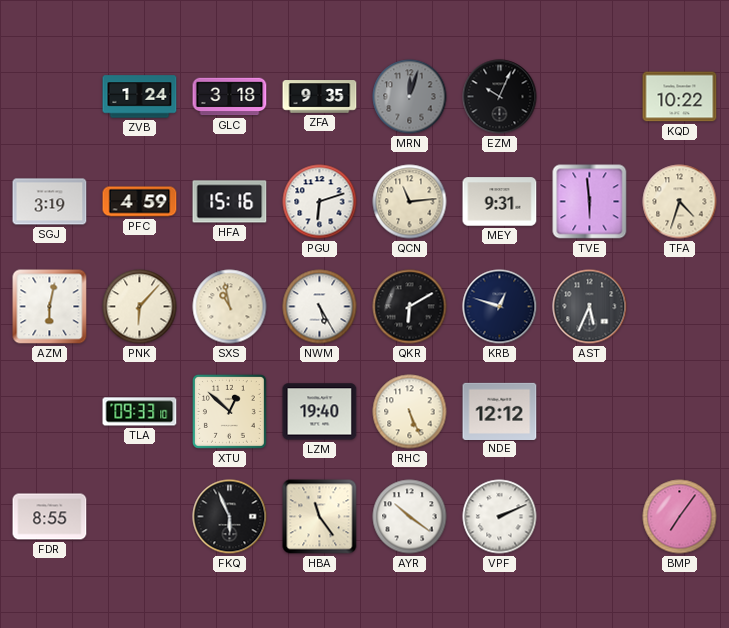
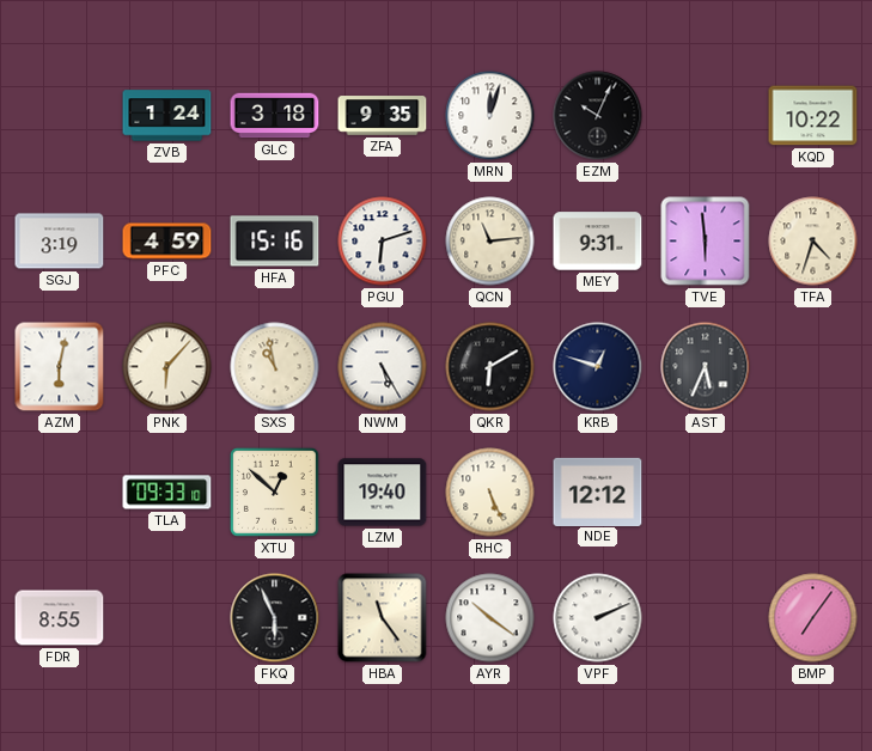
MRN dial: grey -> white
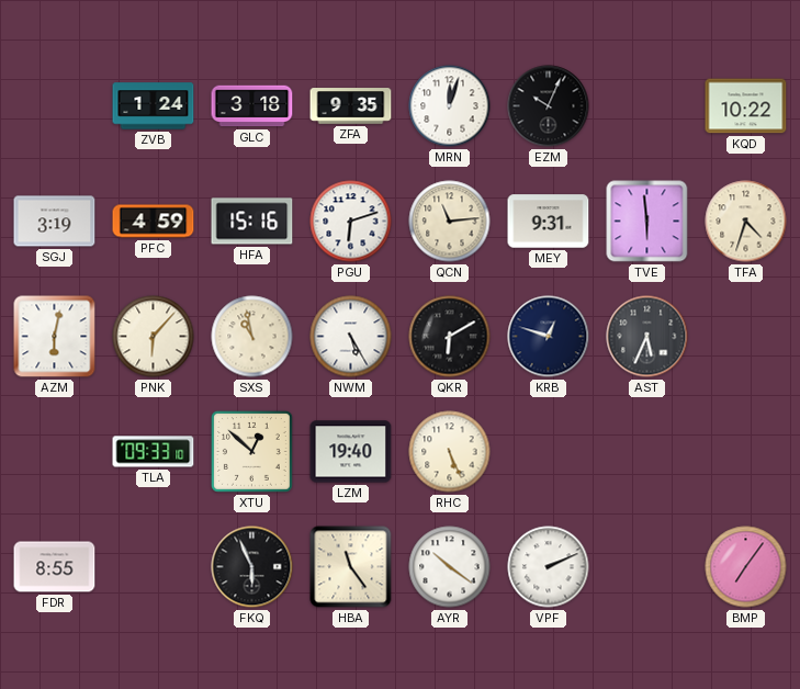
NDE: 12:12 -> none
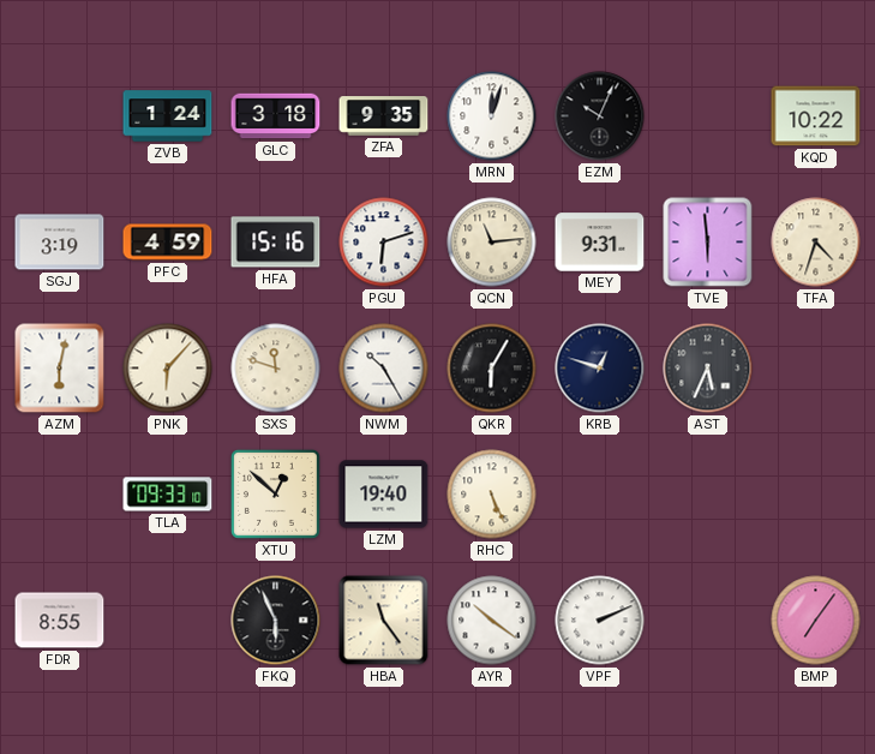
SXS: 10:58 -> 11:48
NWM: 5:25 -> 10:25
QKR: 6:10 -> 6:05
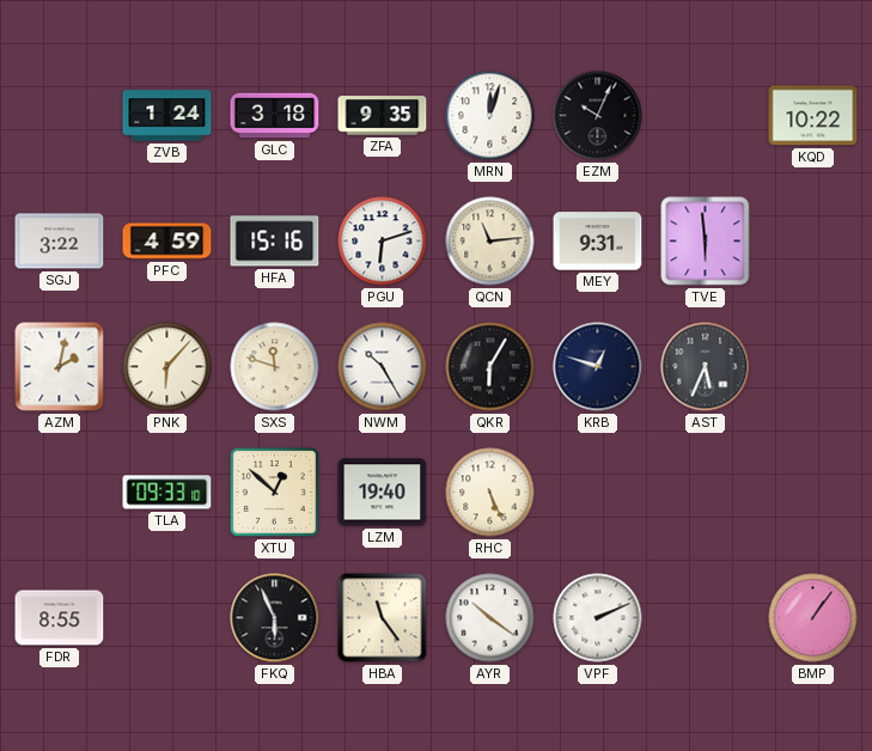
SGJ: 3:19 -> 3:22
TFA: 4:33 -> none
AZM: 6:02 -> 2:02
BMP: 7:06 -> 1:06
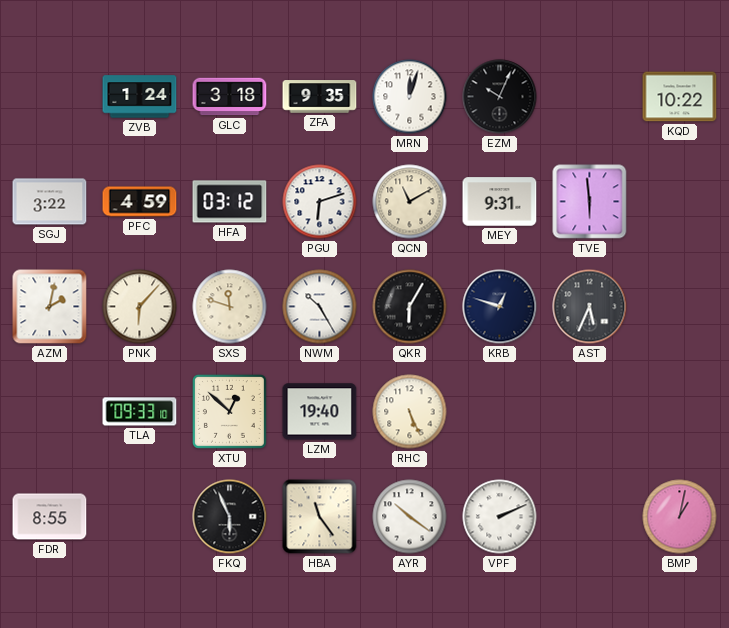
HFA: 15:16 -> 03:12
QCN: 11:14 -> 11:10
BMP: 1:06 -> 1:02
